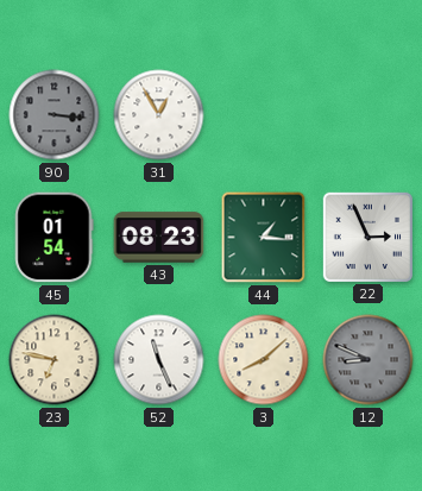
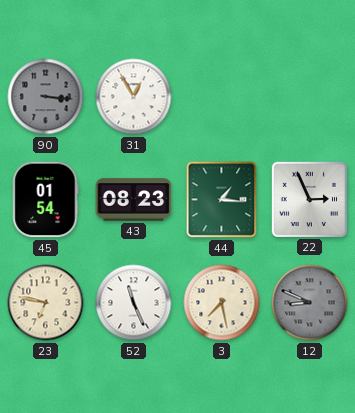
3: 8:08 -> 7:28
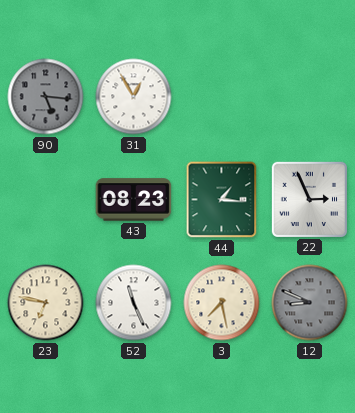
90: 3:16 -> 5:16
45: 01:54 -> none
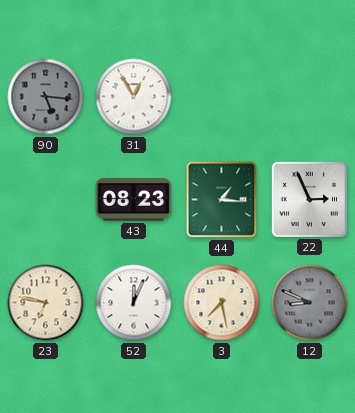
52: 11:26 -> 12:04
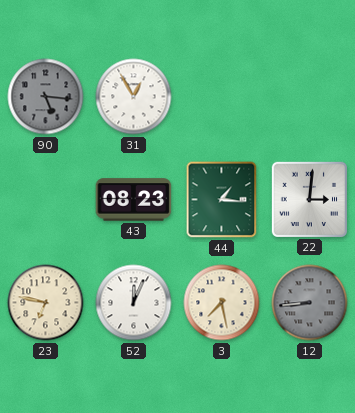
22: 2:56 -> 3:01
12: 8:49 -> 8:44
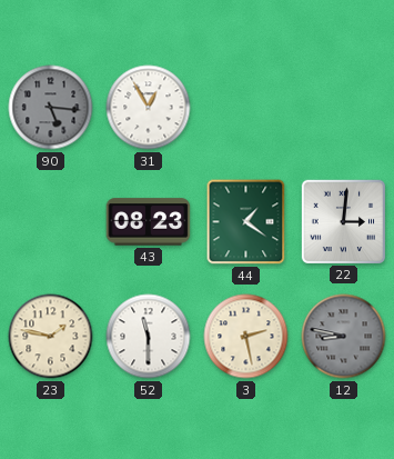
44: 1:16 -> 1:21
23: 6:47 -> 1:47
52: 12:04 -> 11:30
3: 7:28 -> 2:28
12: 8:44 -> 8:47
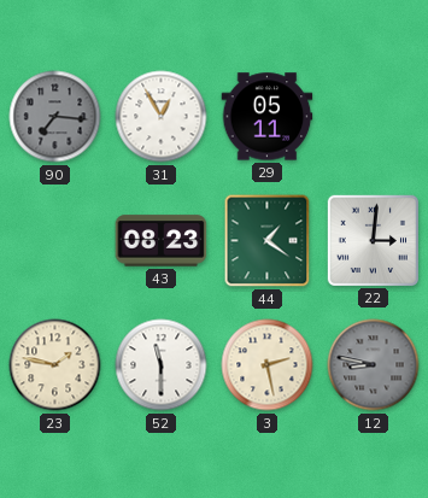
90: 5:16 -> 7:16
29: none -> 05:11
